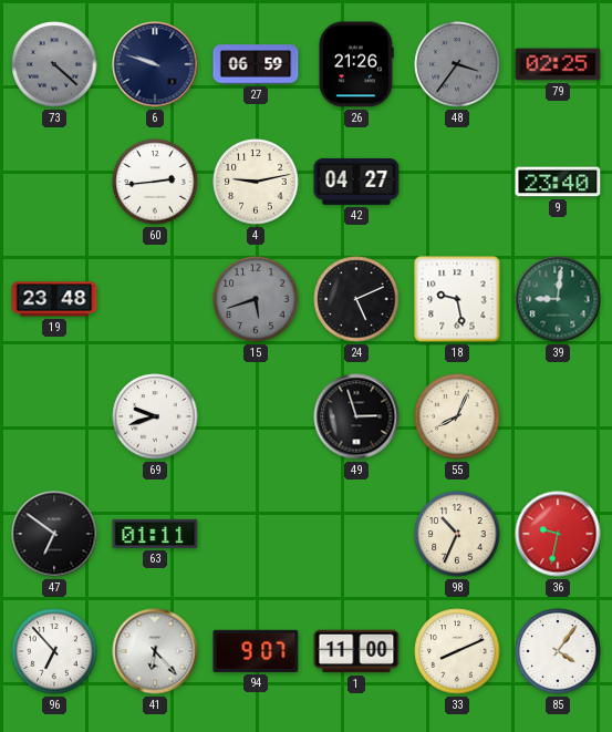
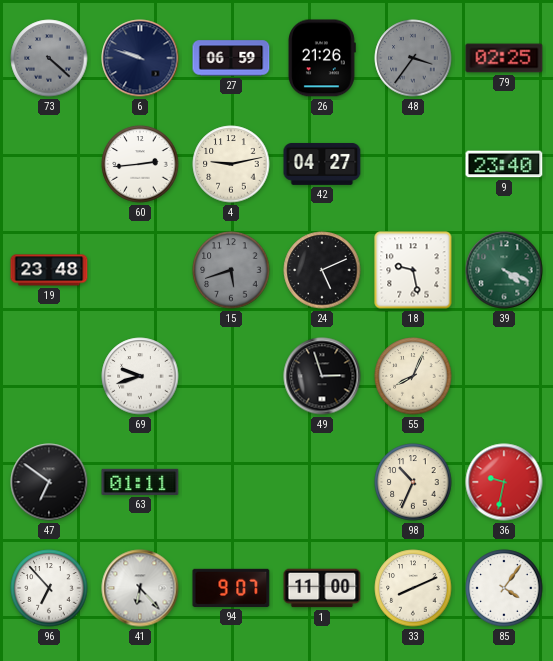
39: 9:01 -> 4:19
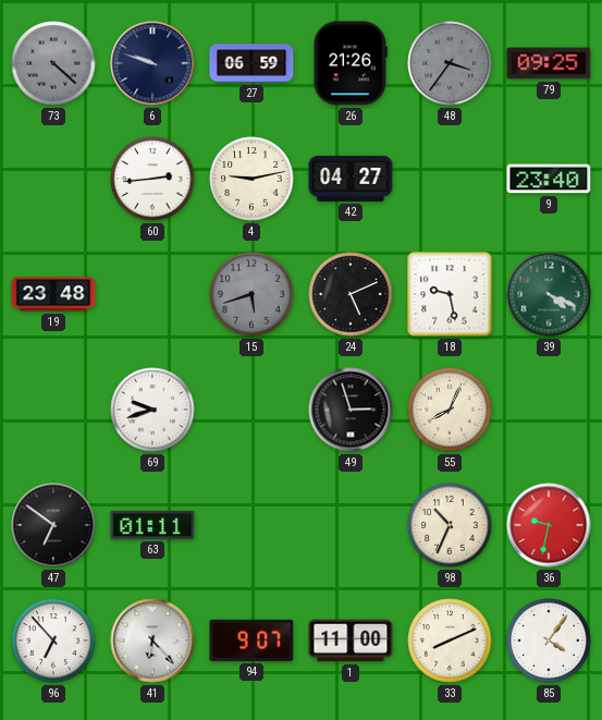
79: 02:25 -> 09:25
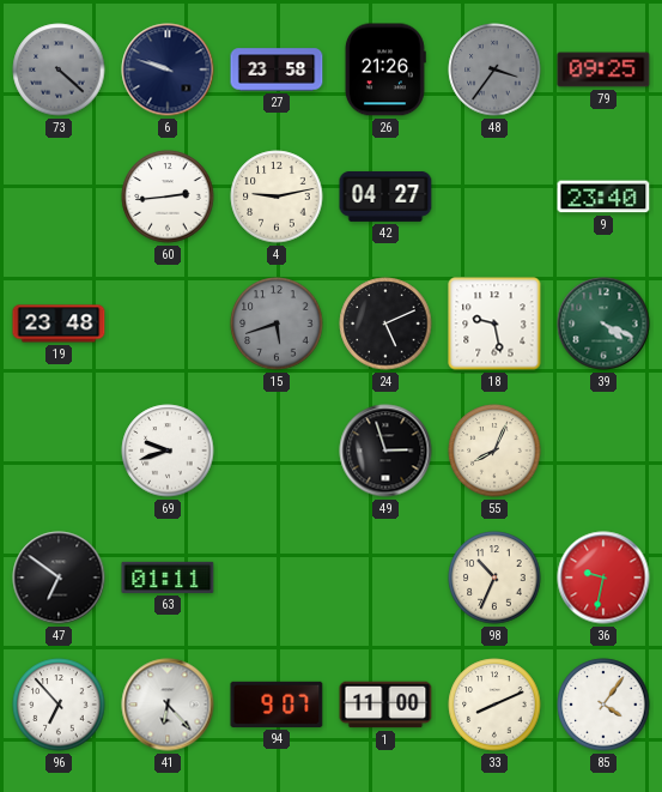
27: 06:59 -> 23:58
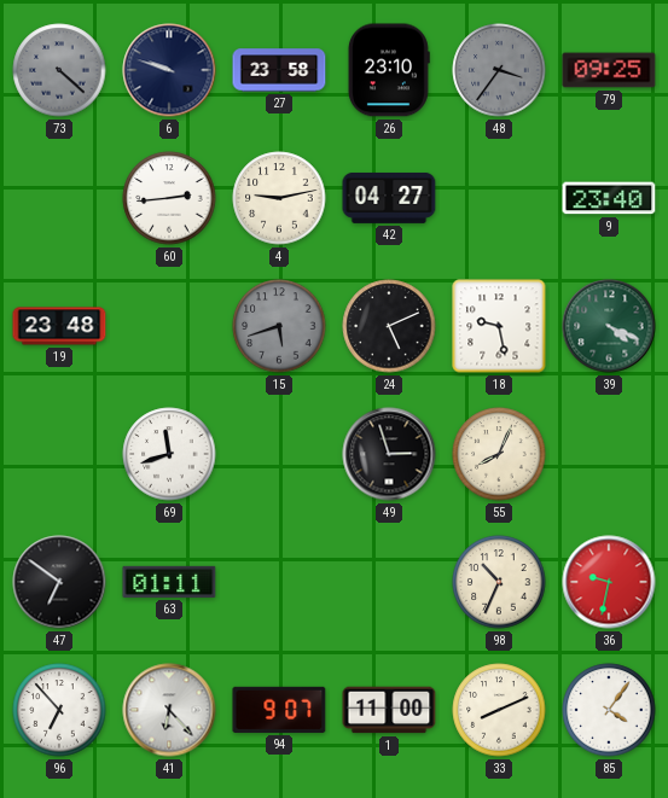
26: 21:26 -> 23:10
69: 9:42 -> 11:42
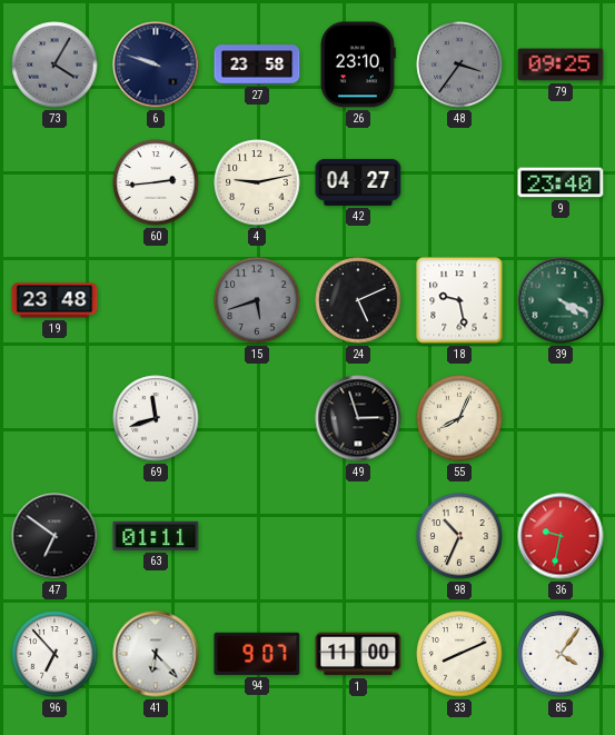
73: 4:22 -> 4:05
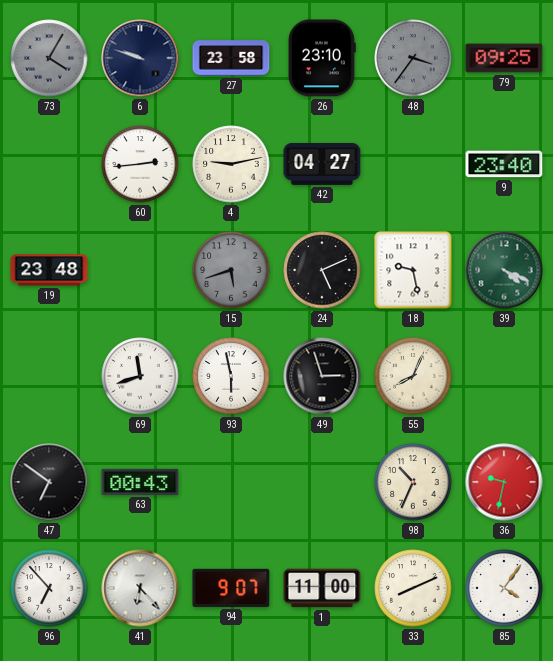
93: none -> 5:58
63: 01:11 -> 00:43
